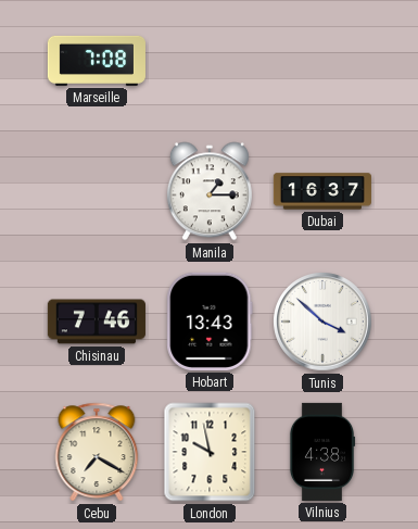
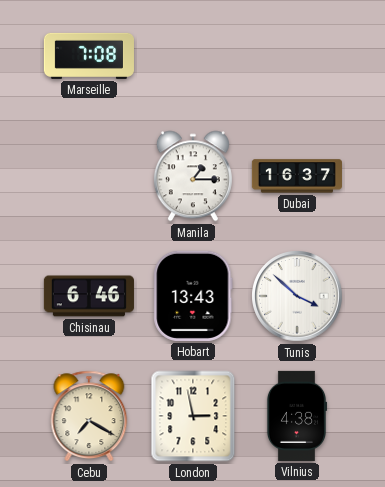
Chisinau: 7:46 -> 6:46
London: 9:58 -> 2:58
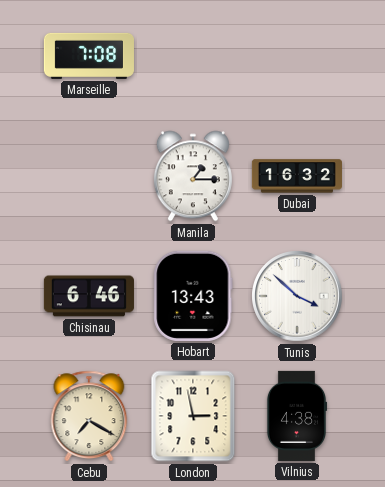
Dubai: 16:37 -> 16:32
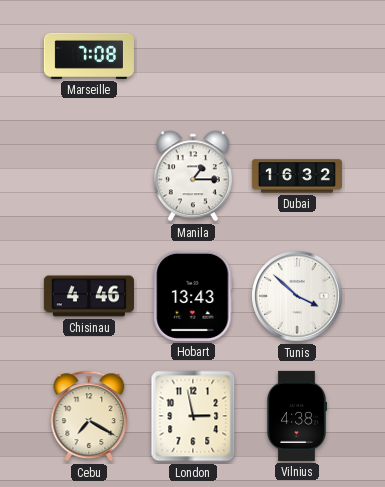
Chisinau: 6:46 -> 4:46
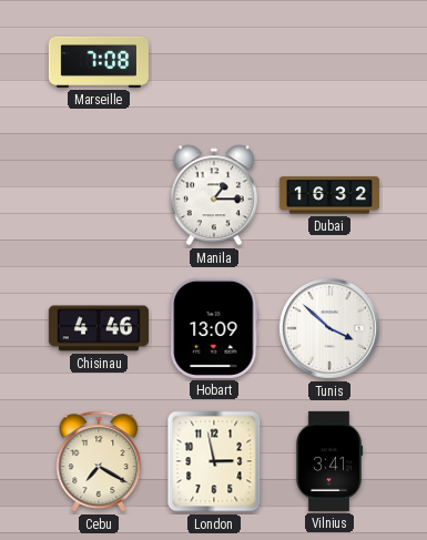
Hobart: 13:43 -> 13:09
Vilnius: 4:38 -> 3:41
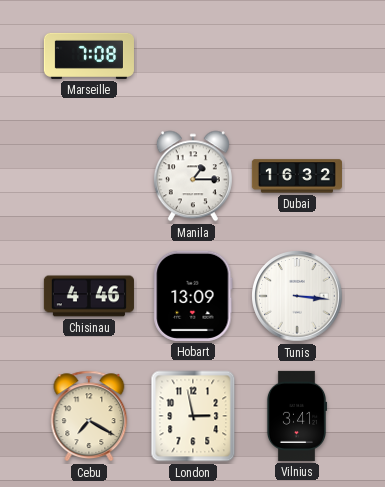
Tunis: 3:52 -> 3:16
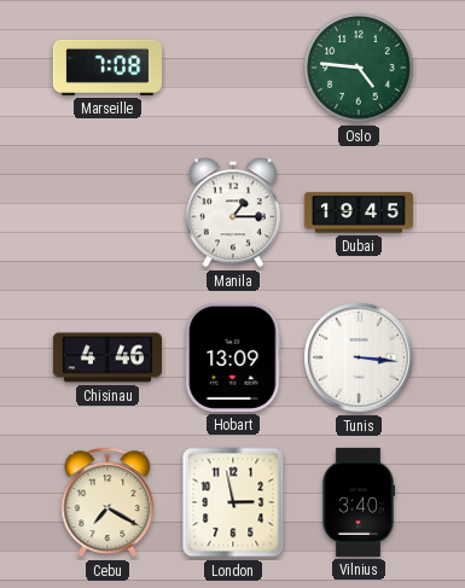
Oslo: none -> 4:46
Dubai: 16:32 -> 19:45
Vilnius: 3:41 -> 3:40
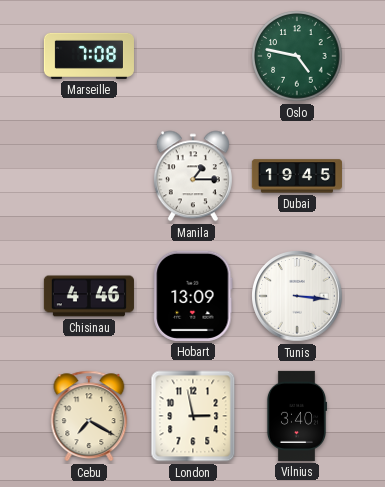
Oslo: 4:46 -> 4:47
